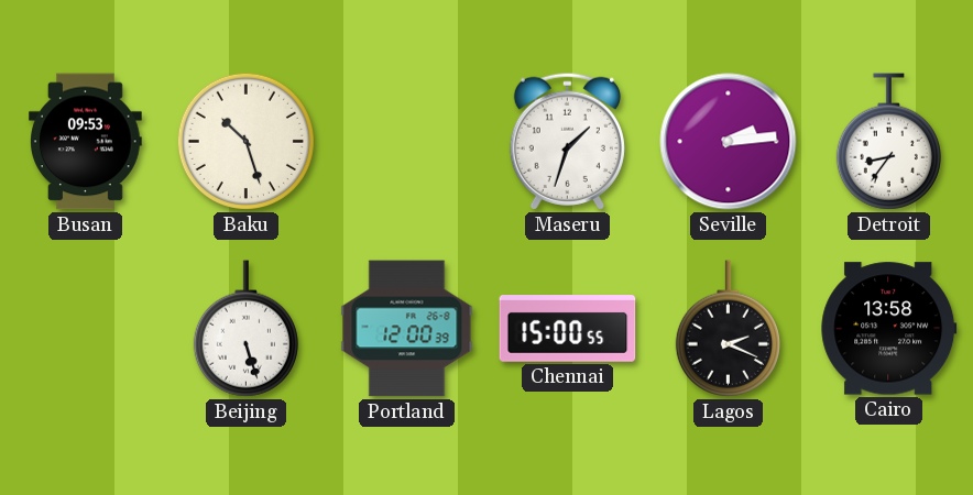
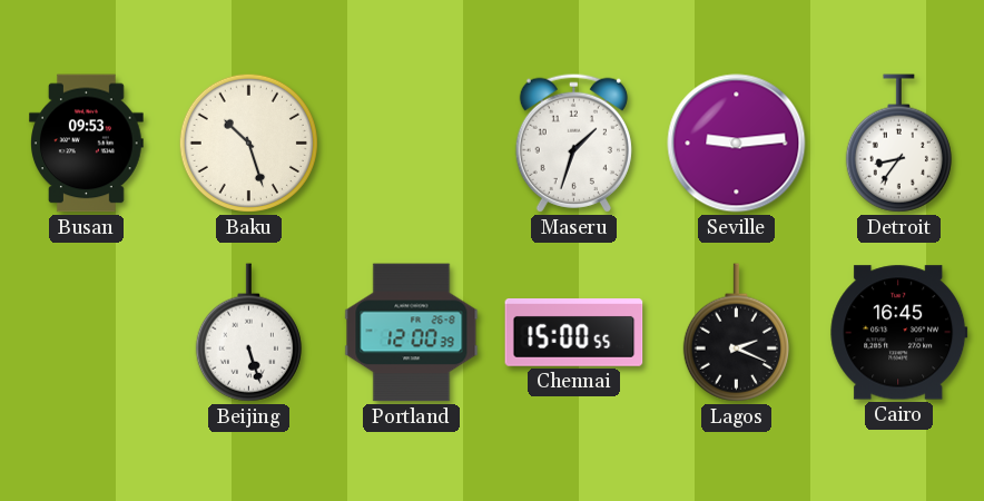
Seville: 2:14 -> 9:14
Cairo: 13:58 -> 16:45
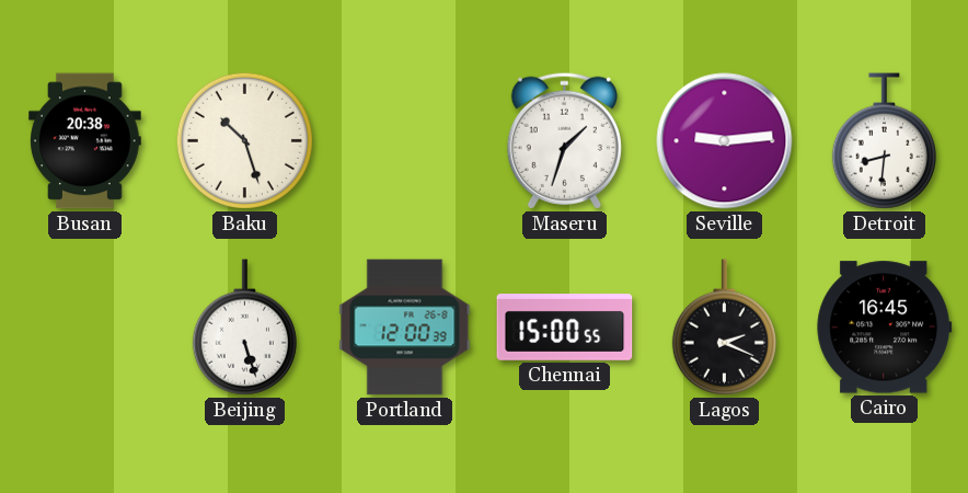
Busan: 09:53 -> 20:38
Detroit: 8:36 -> 8:31
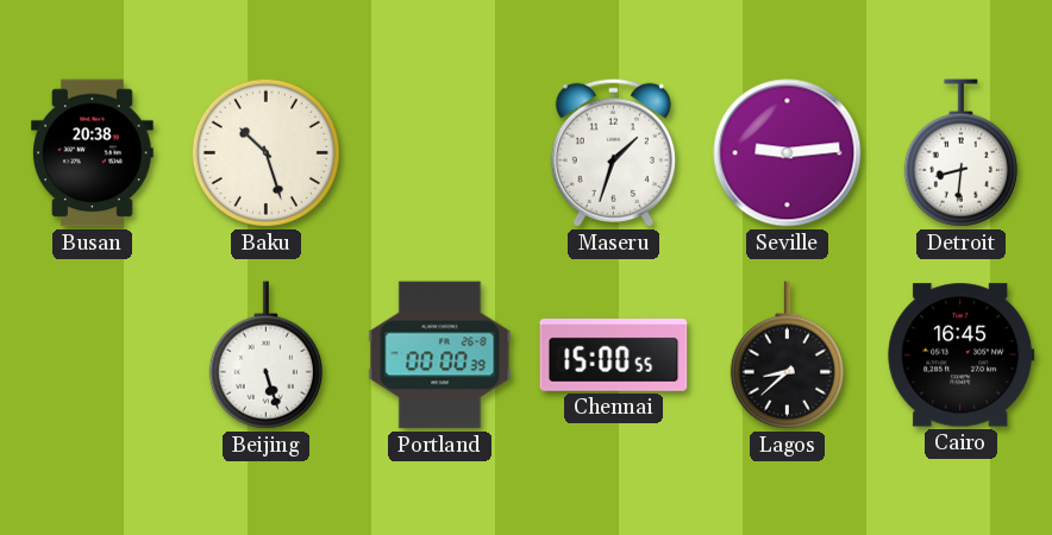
Portland: 12:00 -> 00:00
Lagos: 2:19 -> 8:38
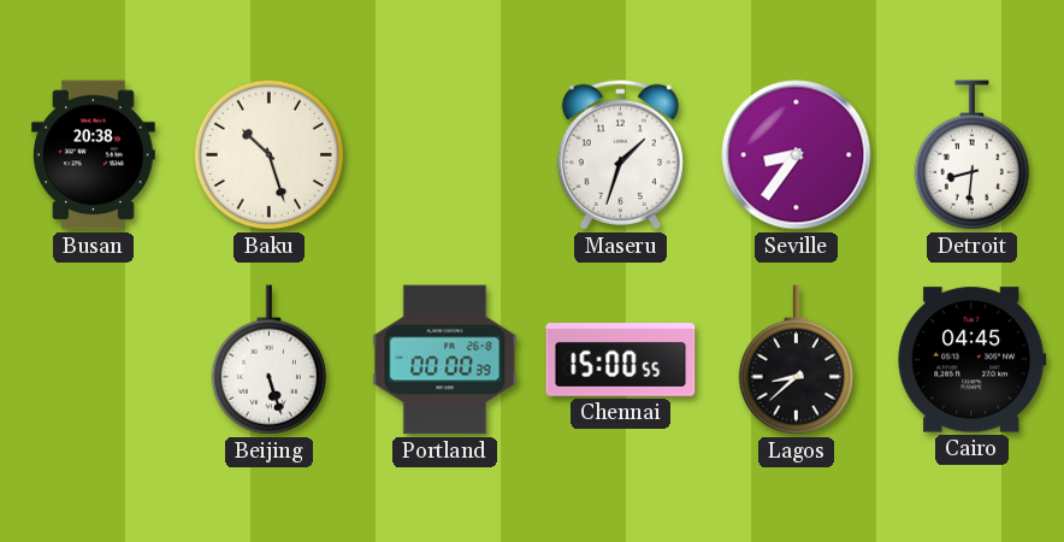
Seville: 9:14 -> 8:36
Cairo: 16:45 -> 04:45
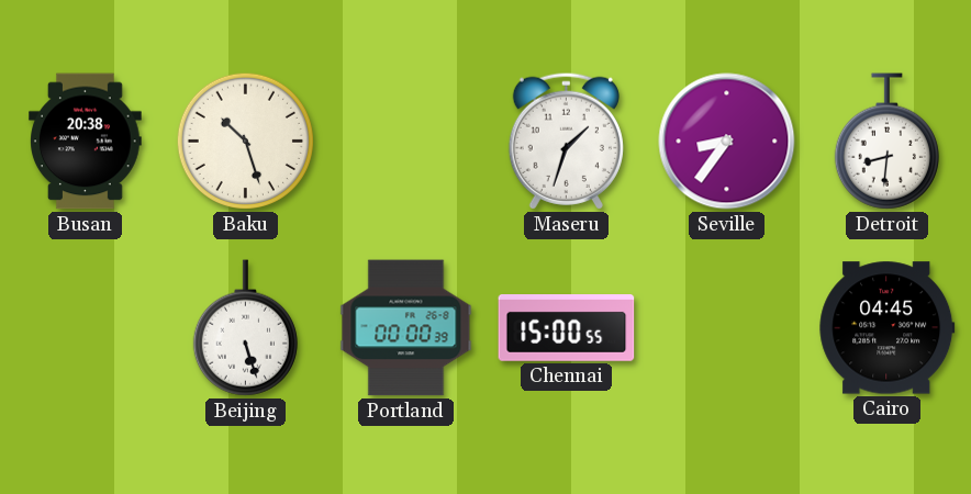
Lagos: 8:38 -> none
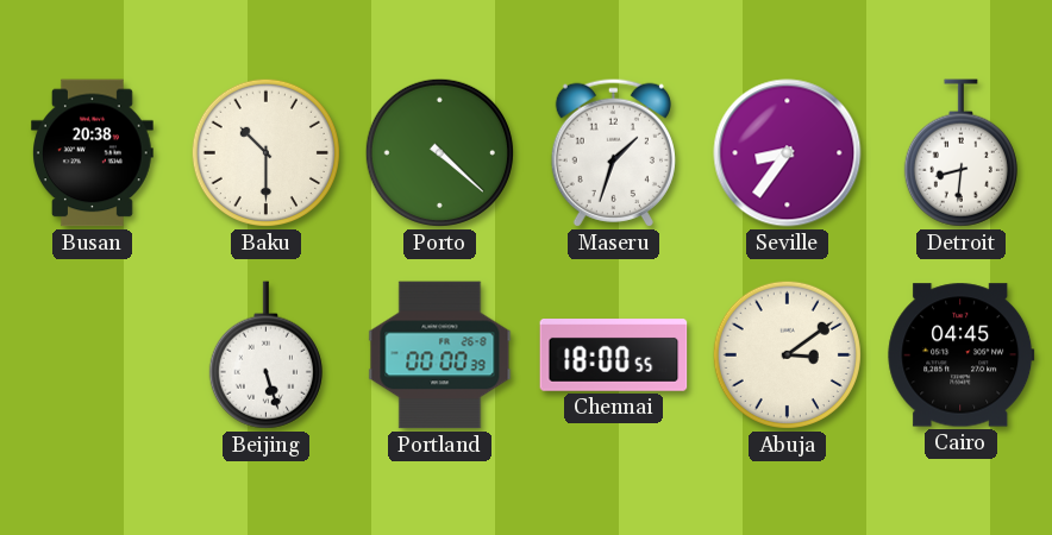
Baku: 10:27 -> 10:30
Porto: none -> 4:22
Chennai: 15:00 -> 18:00
Abuja: none -> 3:09
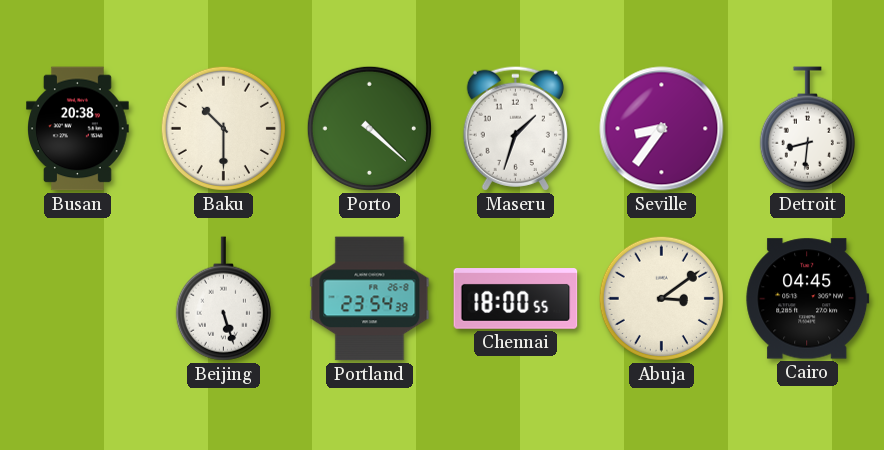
Portland: 00:00 -> 23:54
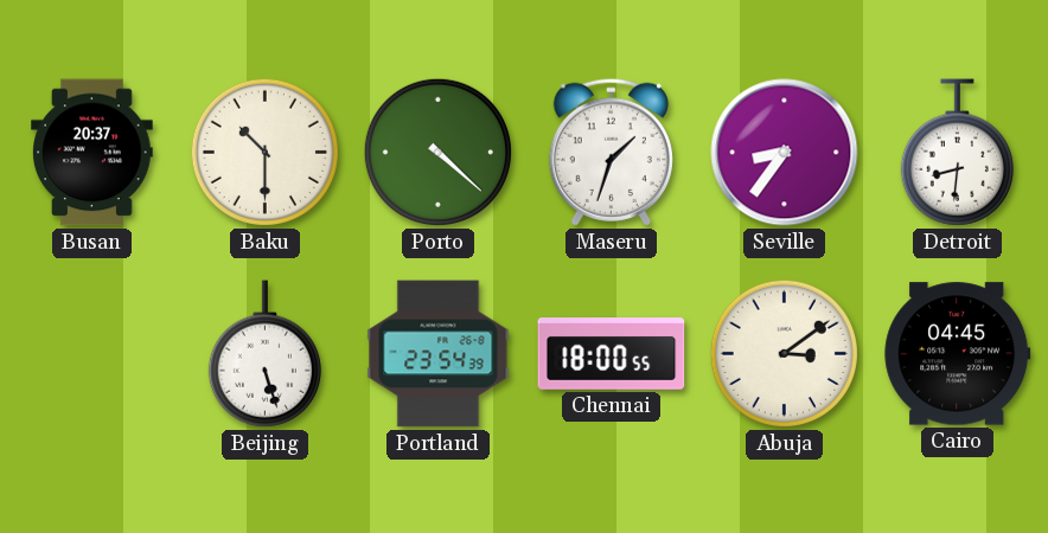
Busan: 20:38 -> 20:37
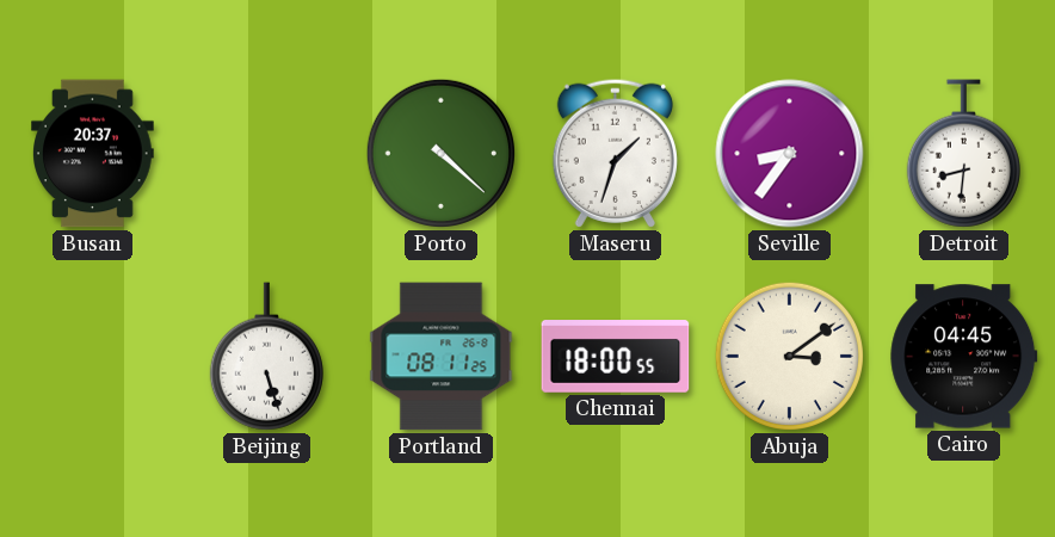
Baku: 10:30 -> none
Portland: 23:54 -> 08:11
